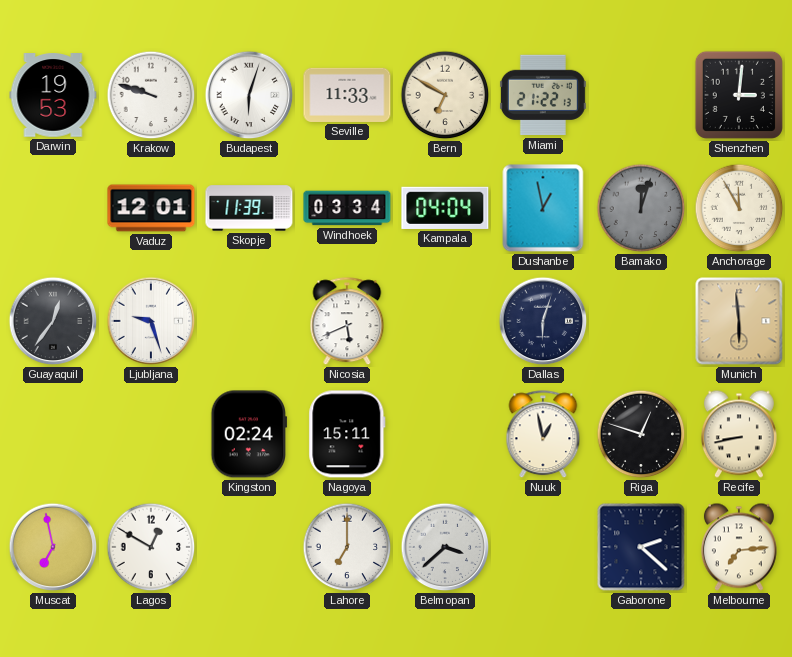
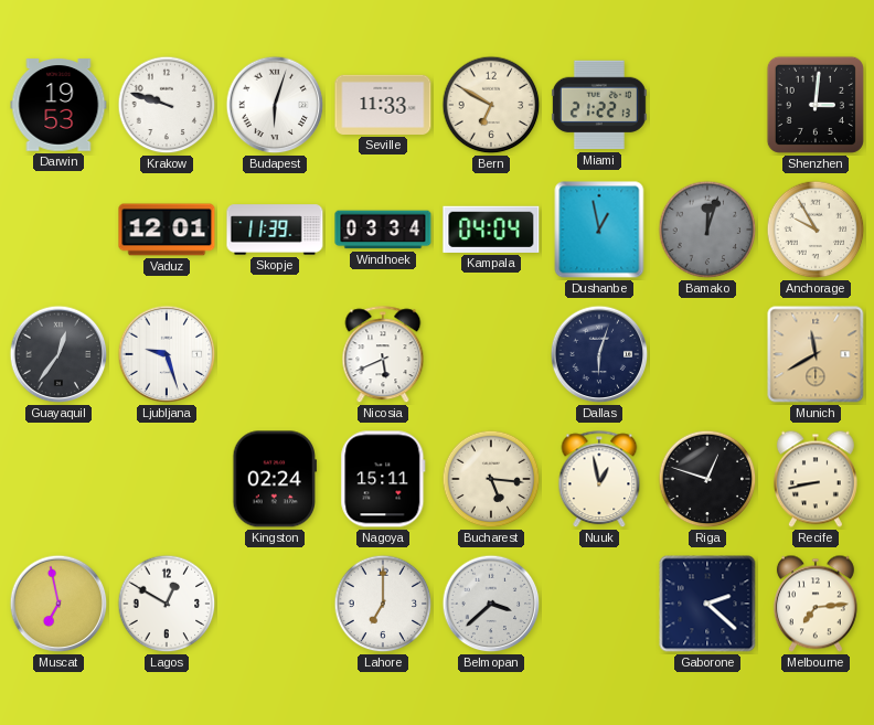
Anchorage: 11:55 -> 9:55
Munich: 5:59 -> 11:40
Bucharest: none -> 5:16
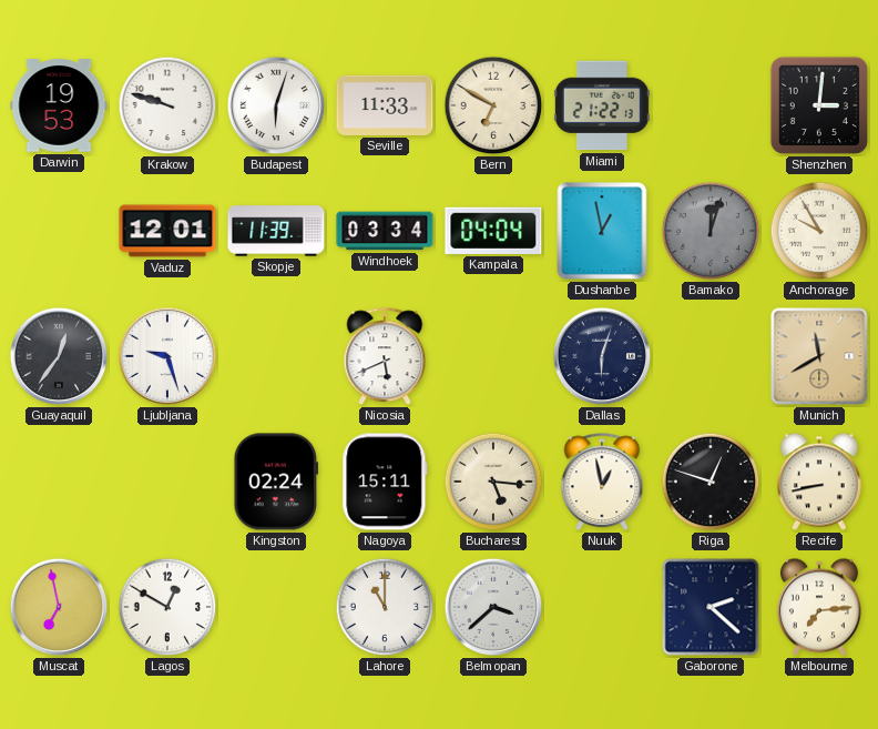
Lahore: 7:00 -> 11:00
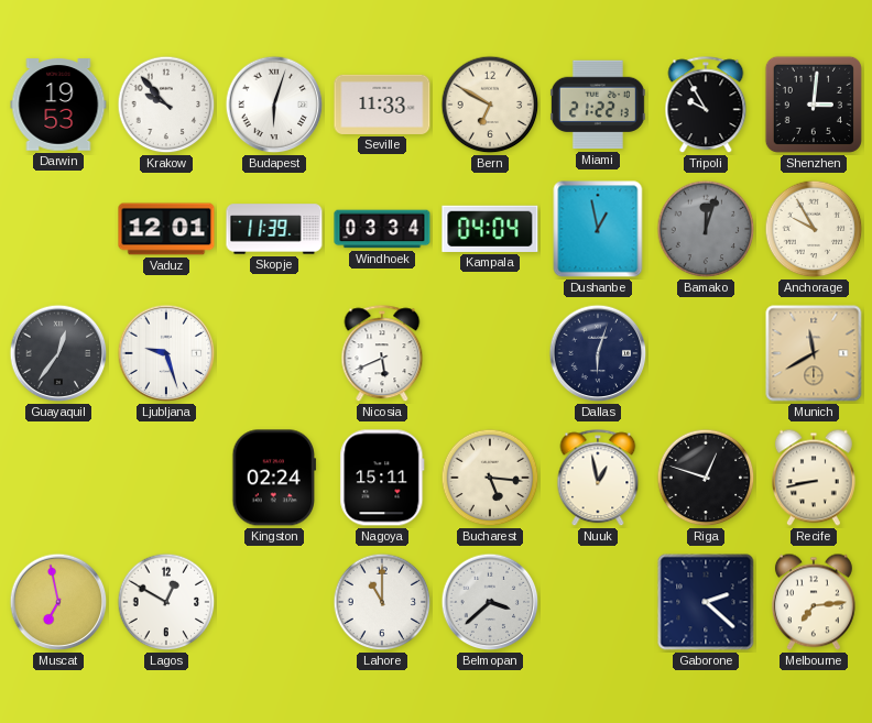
Krakow: 9:48 -> 9:53
Tripoli: none -> 9:55
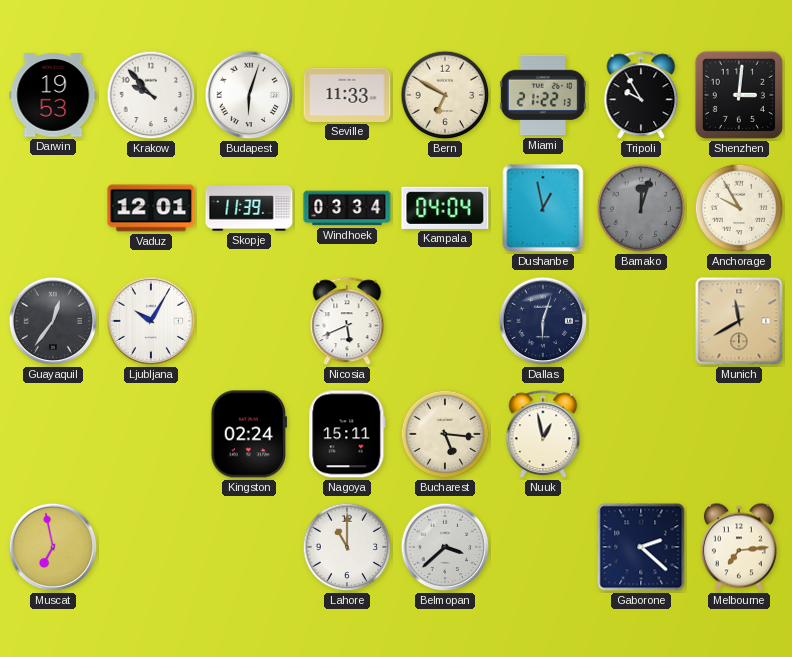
Ljubljana: 9:27 -> 10:05
Riga: 12:48 -> none
Recife: 8:43 -> none
Lagos: 12:50 -> none
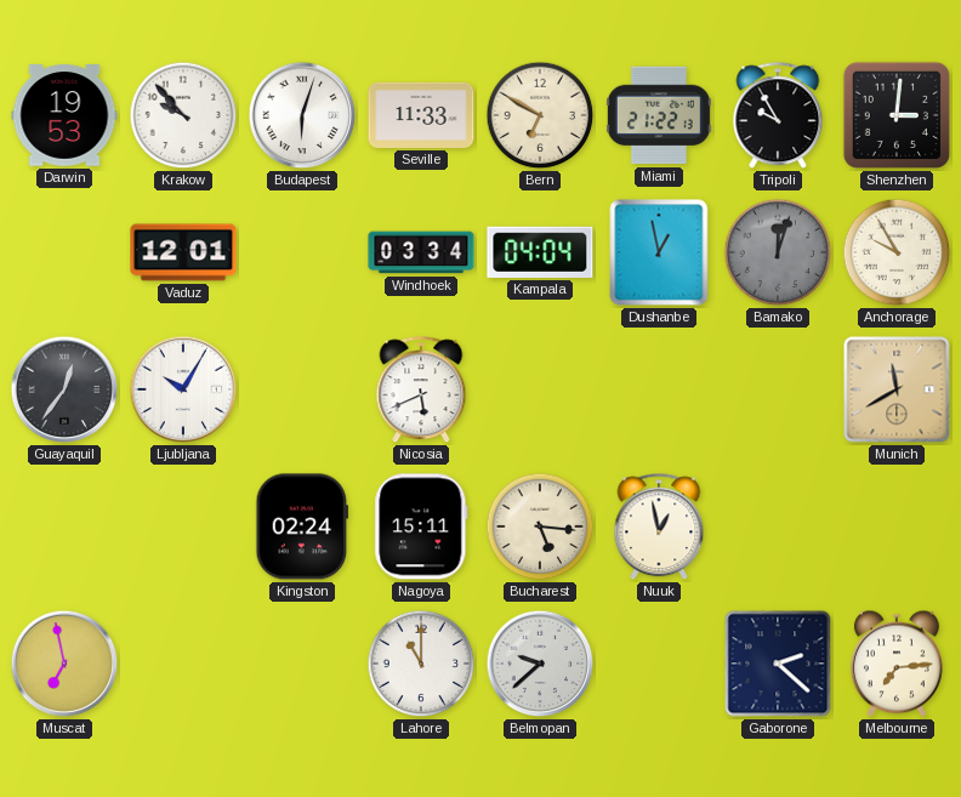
Skopje: 11:39 -> none
Dallas: 6:03 -> none
Belmopan: 3:38 -> 9:38
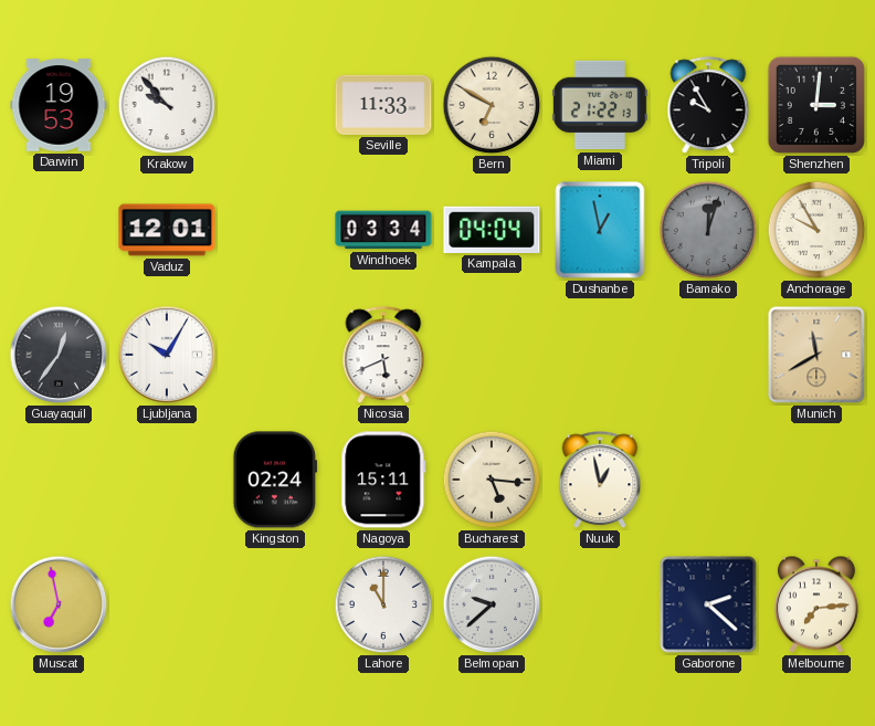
Budapest: 6:03 -> none
